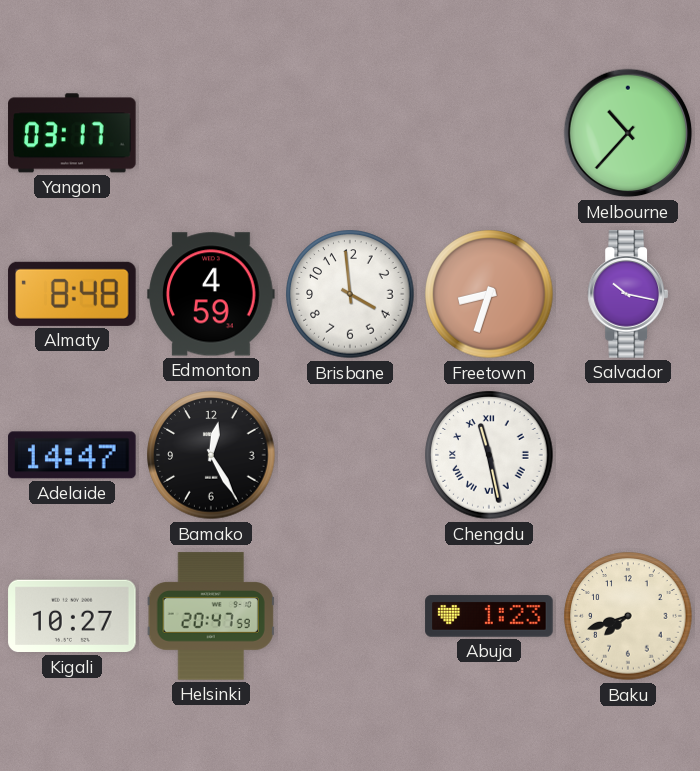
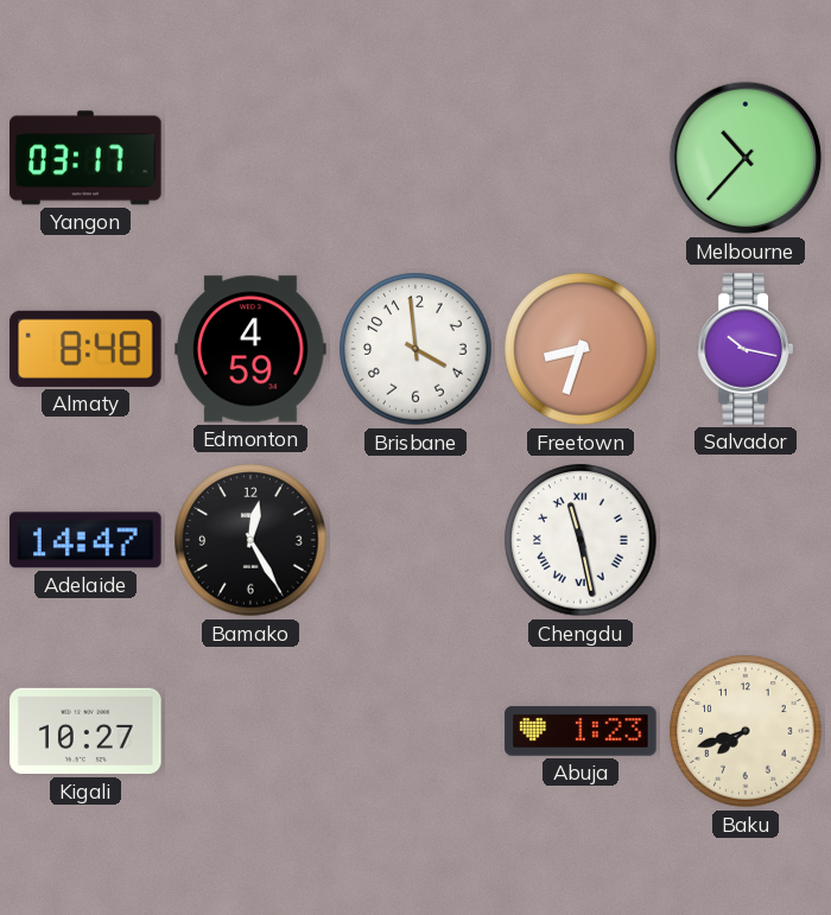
Helsinki: 20:47 -> none
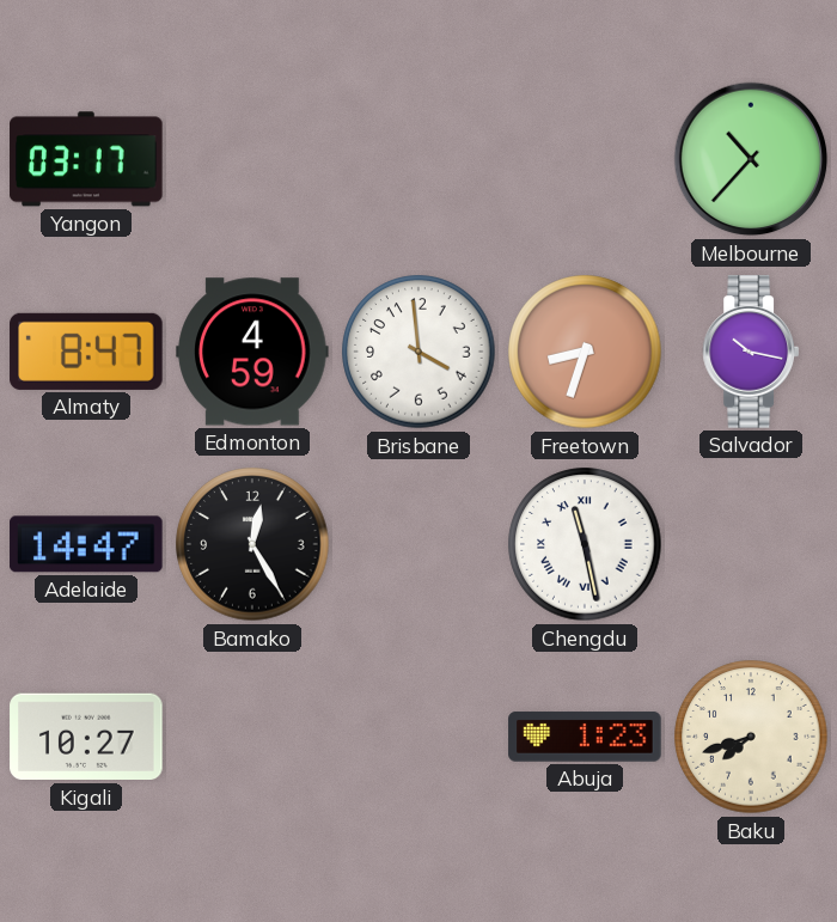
Almaty: 8:48 -> 8:47
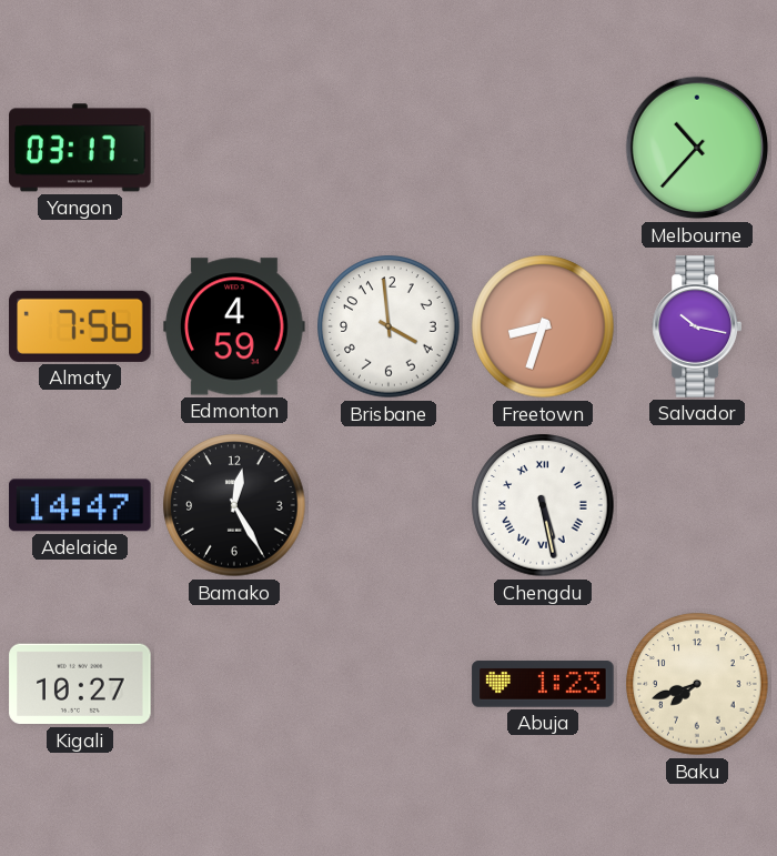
Almaty: 8:47 -> 7:56
Chengdu: 11:28 -> 5:28
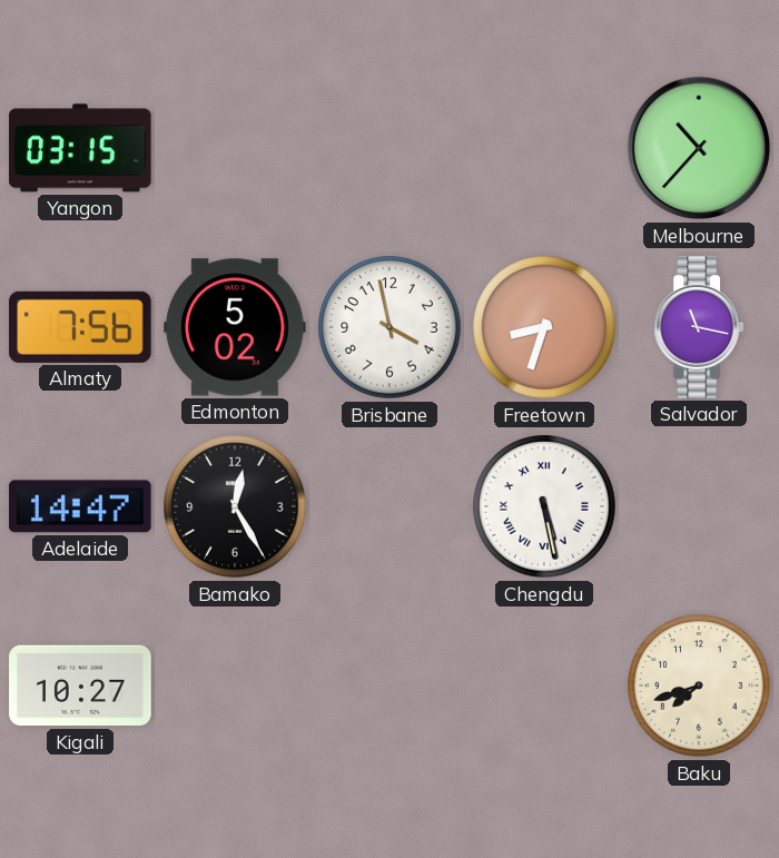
Yangon: 03:17 -> 03:15
Edmonton: 4:59 -> 5:02
Brisbane: 3:59 -> 3:58
Salvador: 10:17 -> 11:17
Abuja: 1:23 -> none
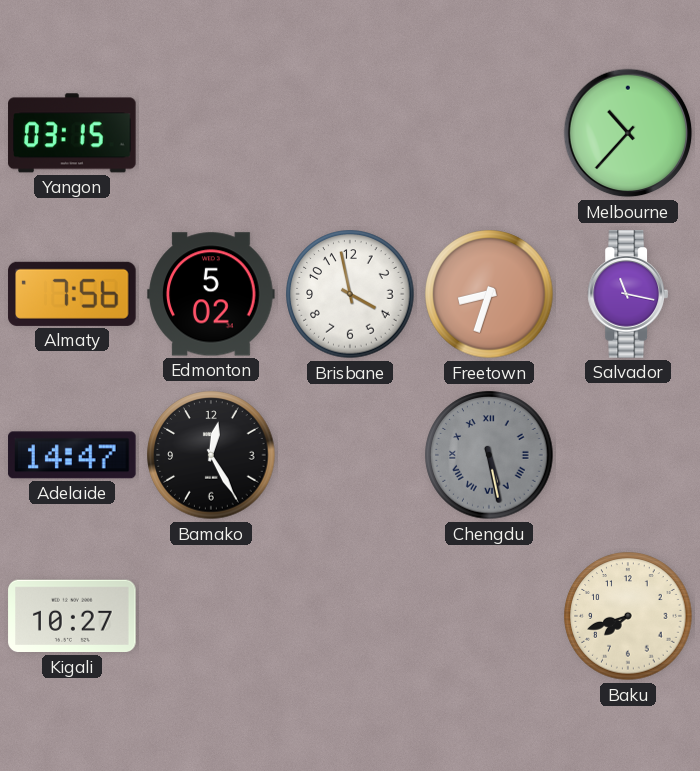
Chengdu dial: white -> grey
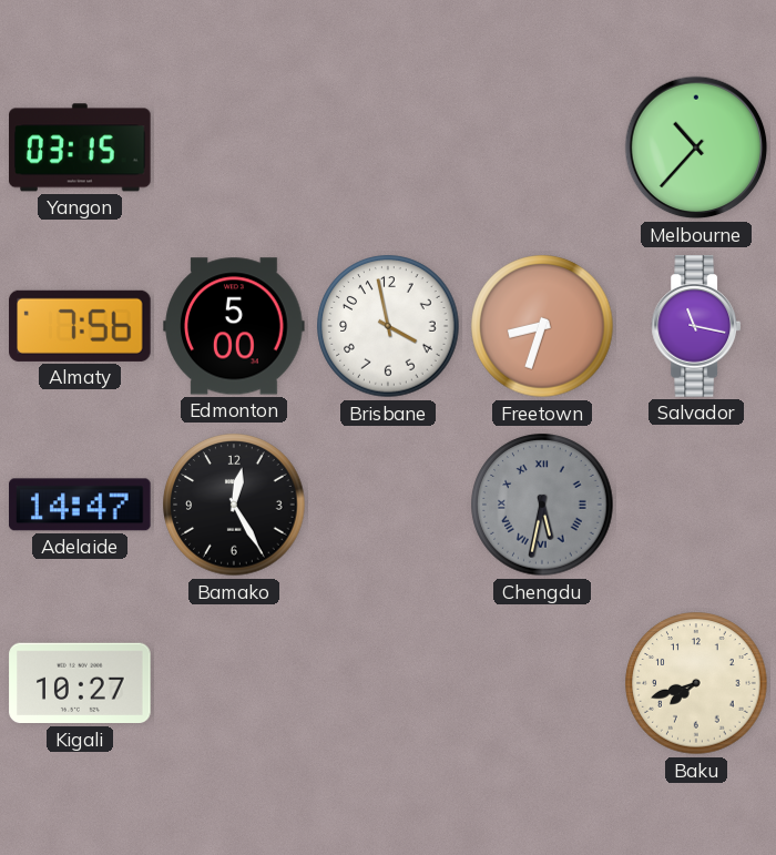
Edmonton: 5:02 -> 5:00
Chengdu: 5:28 -> 5:32
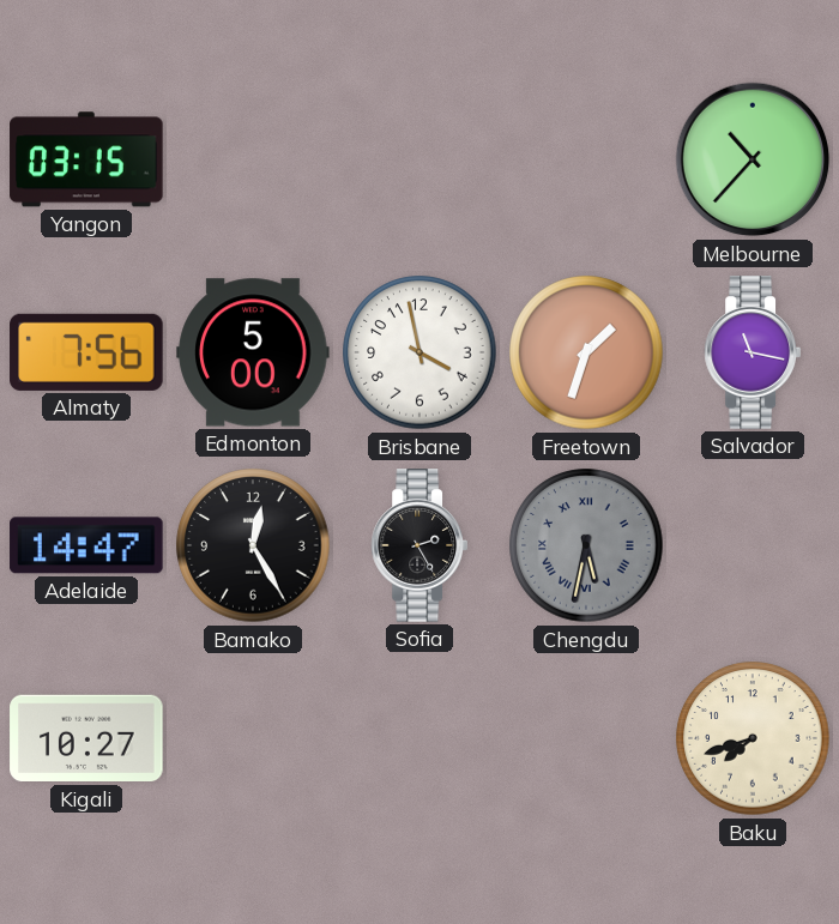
Freetown: 8:33 -> 1:33
Sofia: none -> 2:25
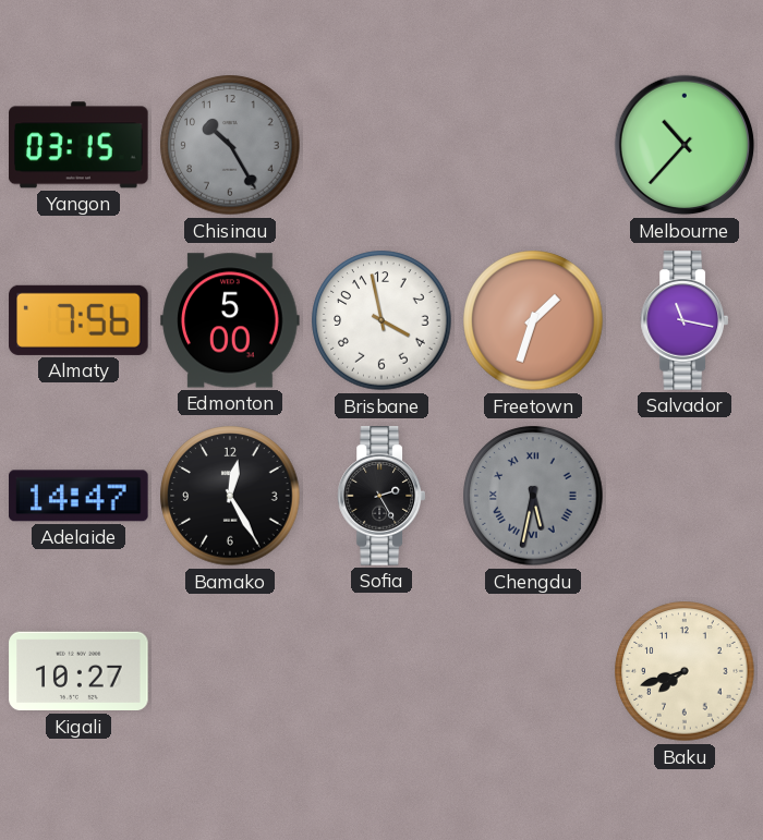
Chisinau: none -> 10:25
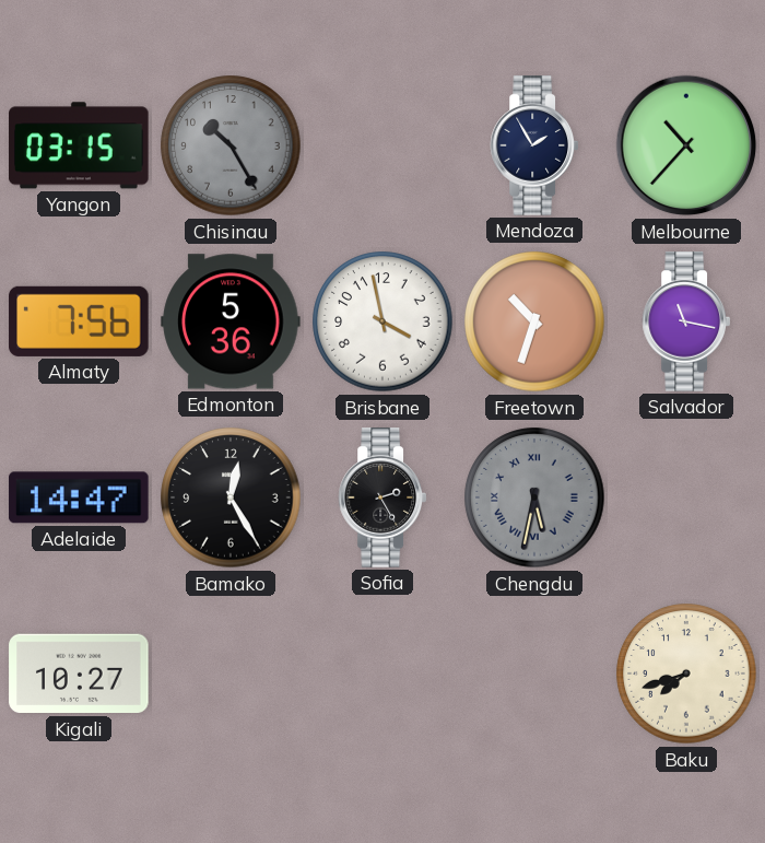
Mendoza: none -> 1:55
Edmonton: 5:00 -> 5:36
Freetown: 1:33 -> 10:33
